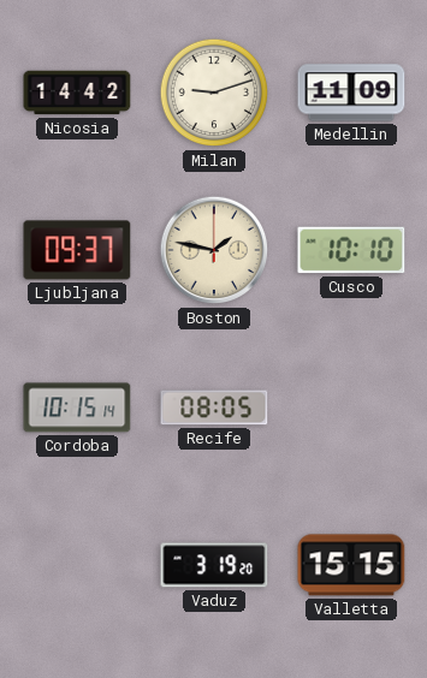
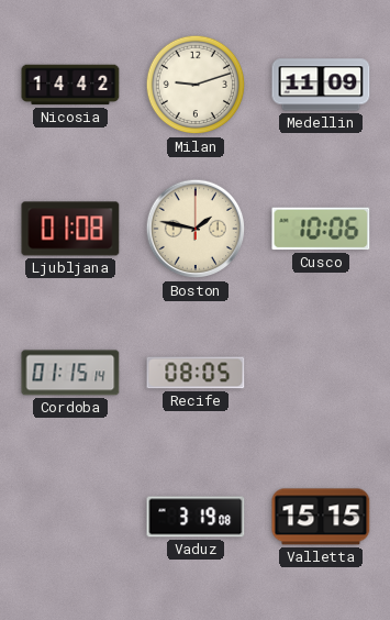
Ljubljana: 09:37 -> 01:08
Cusco: 10:10 -> 10:06
Cordoba: 10:15 -> 01:15
Vaduz: 3:19:20 -> 3:19:08
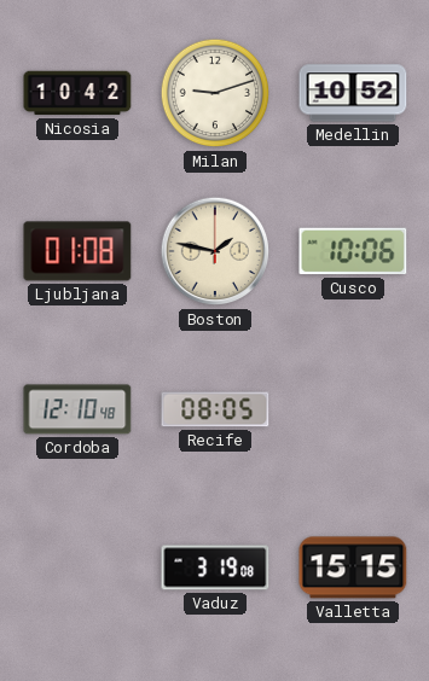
Nicosia: 14:42 -> 10:42
Medellin: 11:09 -> 10:52
Cordoba: 01:15 -> 12:10
